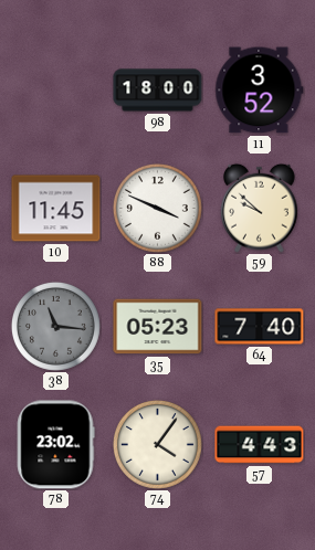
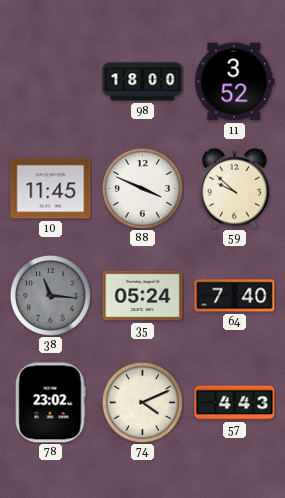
35: 05:23 -> 05:24
74: 4:06 -> 4:11
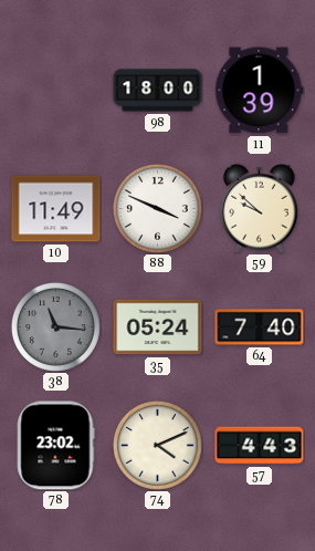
11: 3:52 -> 1:39
10: 11:45 -> 11:49
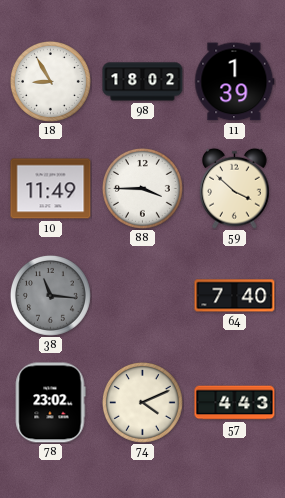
18: none -> 8:55
98: 18:00 -> 18:02
88: 3:49 -> 3:45
59: 9:52 -> 3:52
35: 05:24 -> none
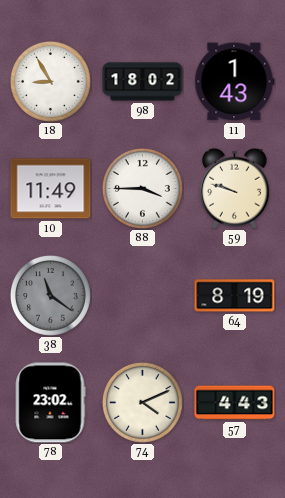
11: 1:39 -> 1:43
59: 3:52 -> 9:48
38: 11:16 -> 11:21
64: 7:40 -> 8:19
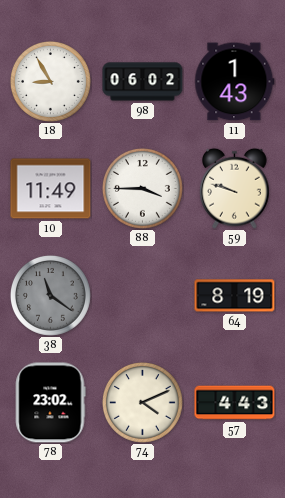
98: 18:02 -> 06:02
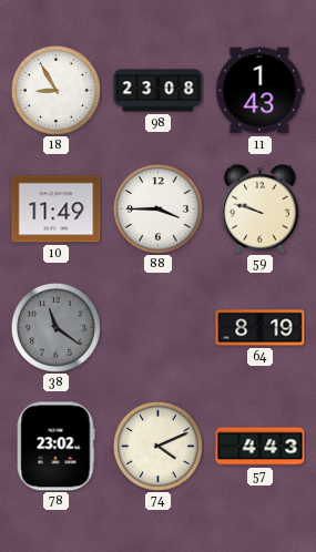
98: 06:02 -> 23:08
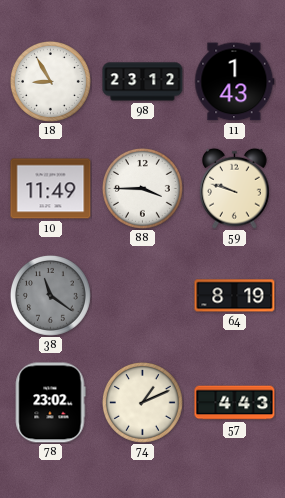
98: 23:08 -> 23:12
74: 4:11 -> 1:11
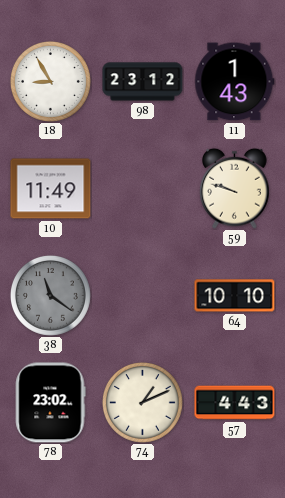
88: 3:45 -> none
64: 8:19 -> 10:10
